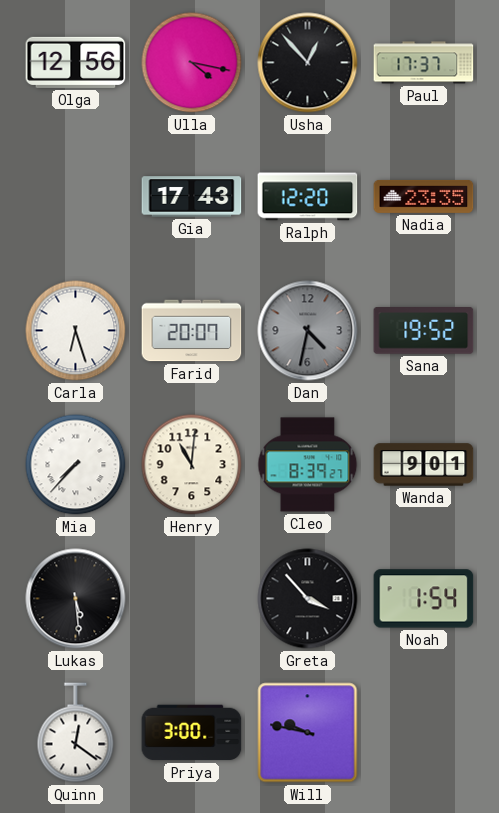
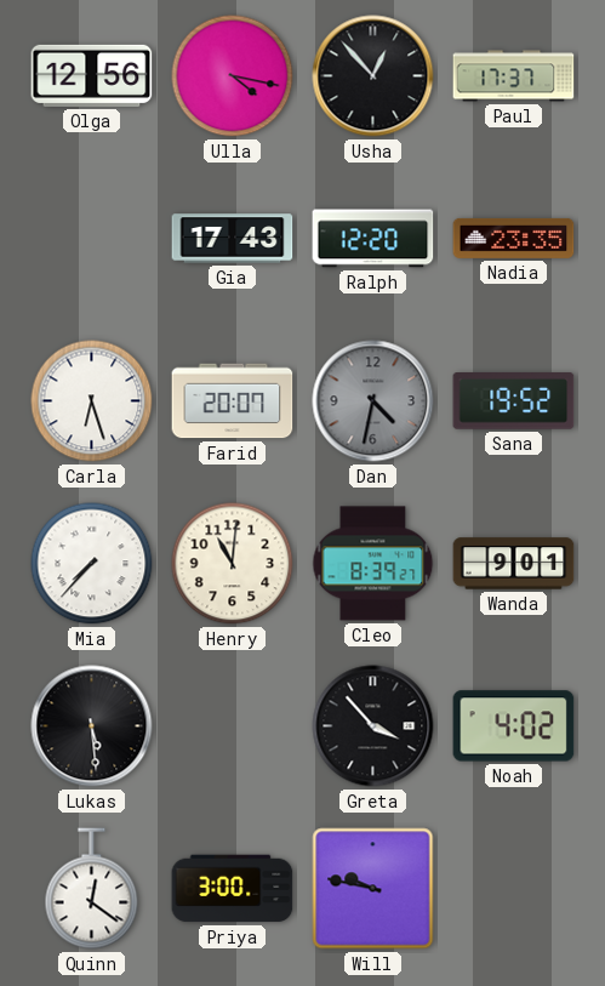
Noah: 1:54 -> 4:02
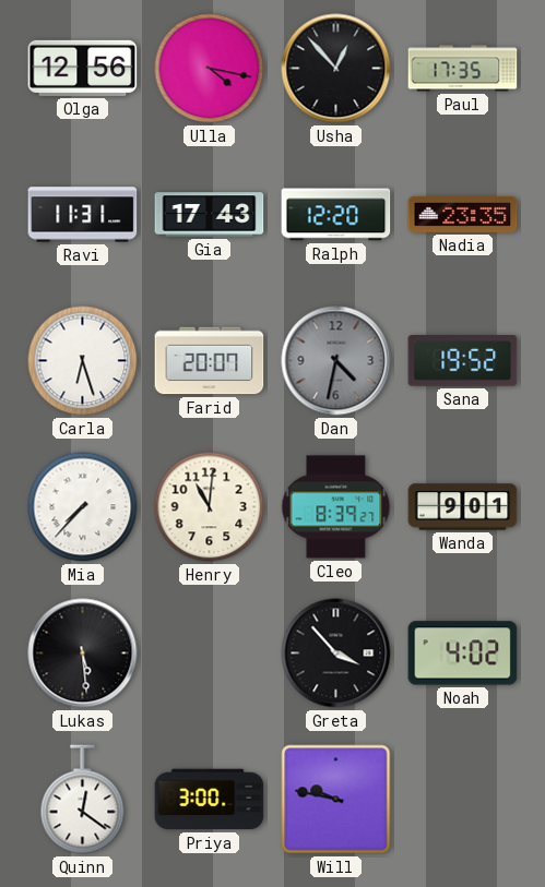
Paul: 17:37 -> 17:35
Ravi: none -> 11:31
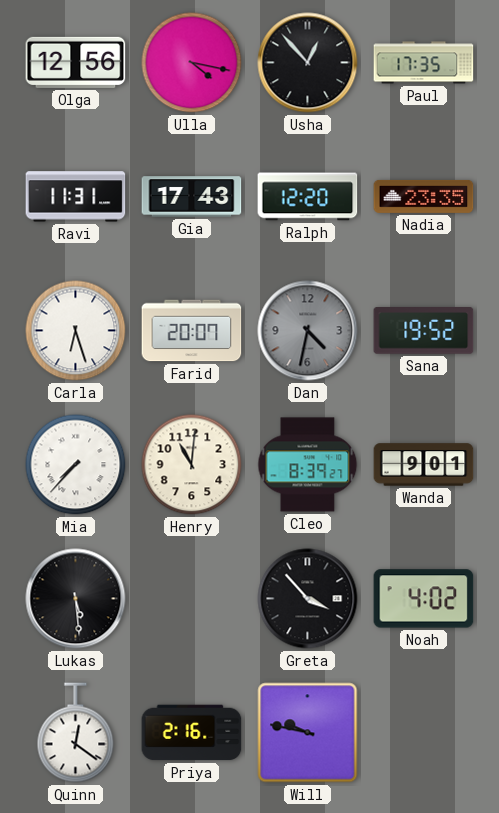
Priya: 3:00 -> 2:16
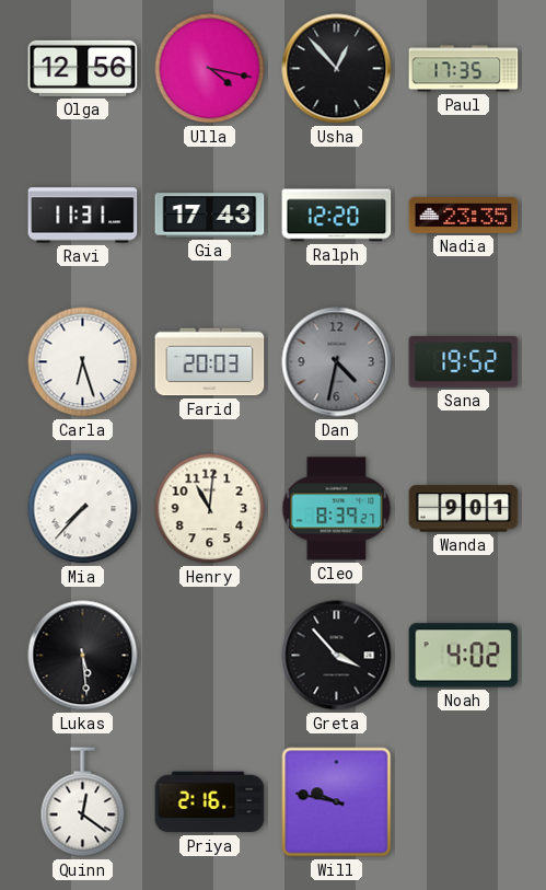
Farid: 20:07 -> 20:03
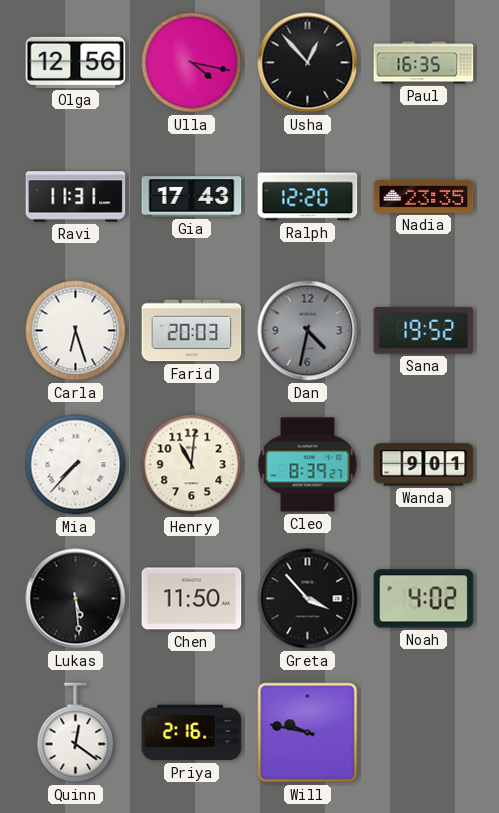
Paul: 17:35 -> 16:35
Chen: none -> 11:50
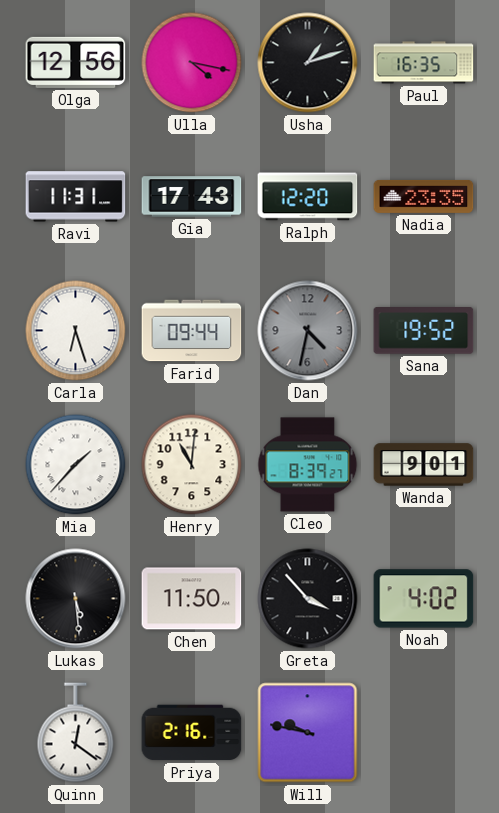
Usha: 12:53 -> 1:12
Farid: 20:03 -> 09:44
Mia: 7:37 -> 1:37
